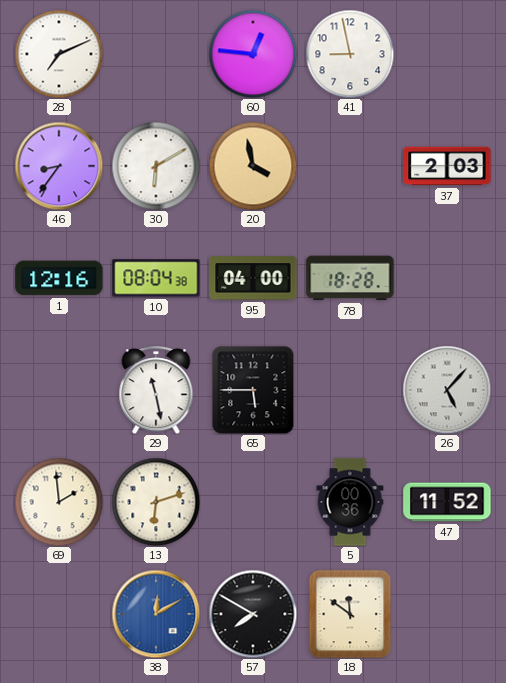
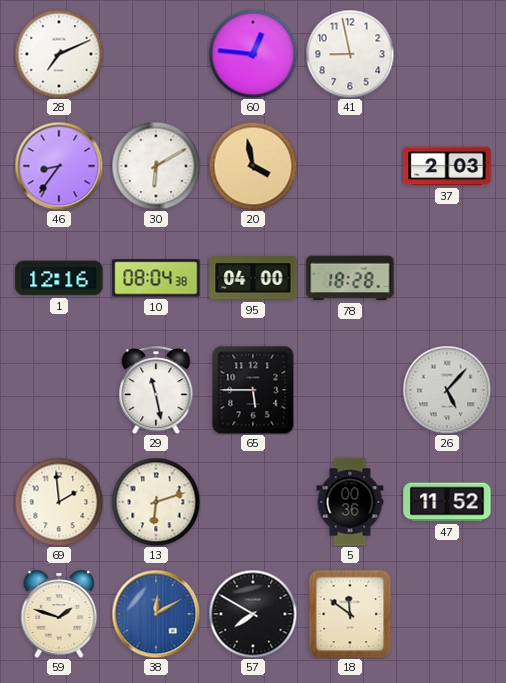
59: none -> 1:48
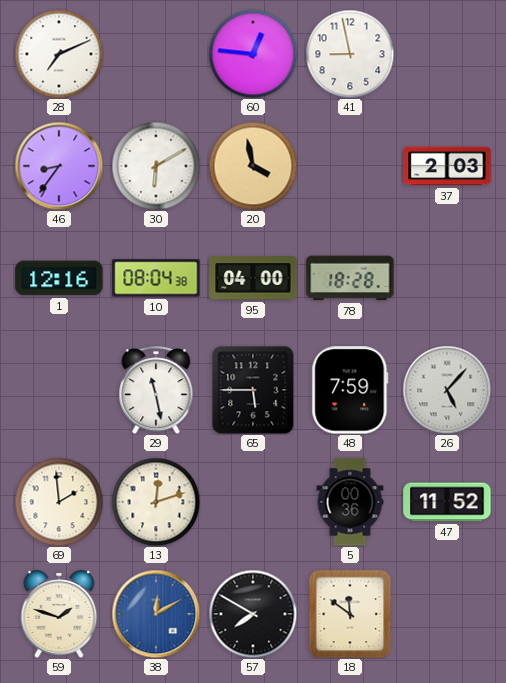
48: none -> 7:59
13: 6:12 -> 12:12
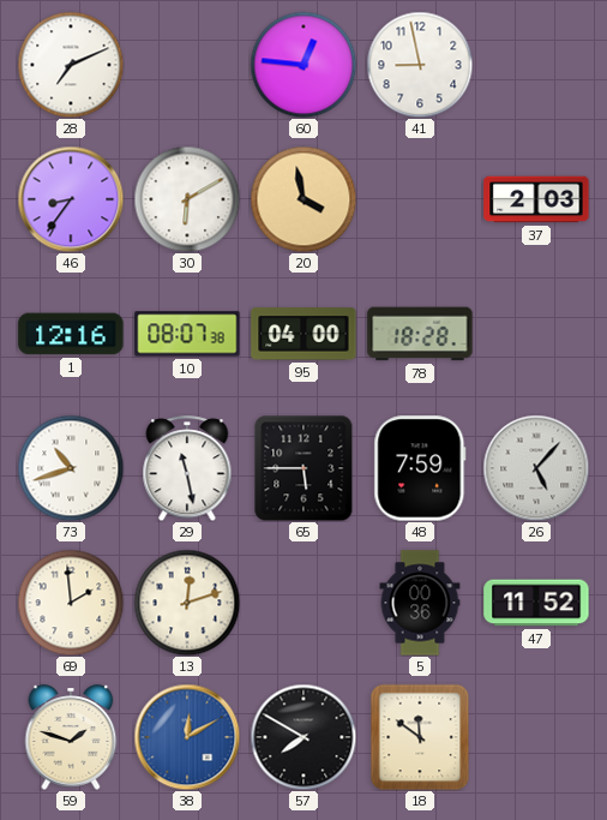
10: 08:04 -> 08:07
73: none -> 10:42
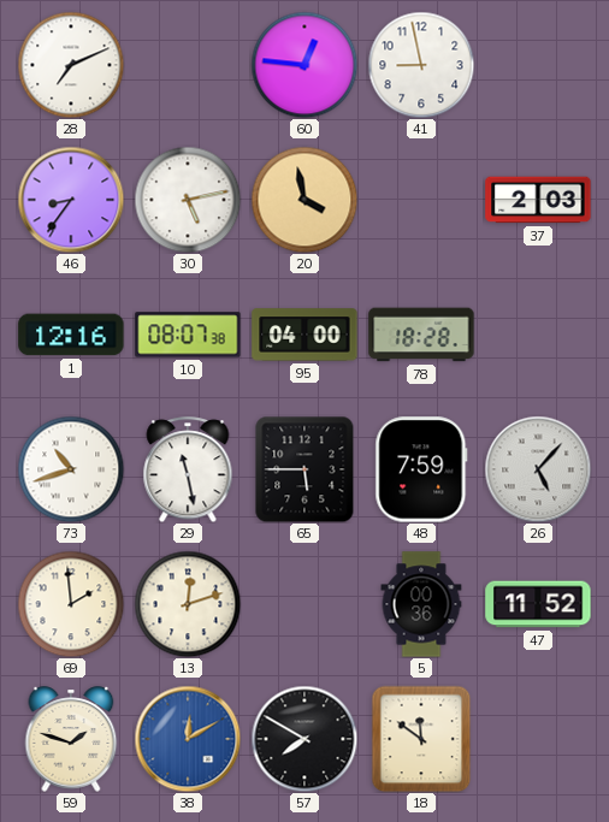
30: 6:10 -> 5:13
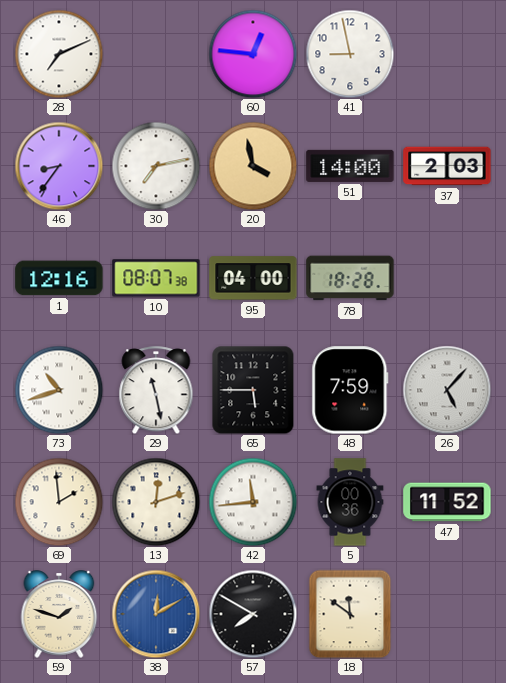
30: 5:13 -> 7:13
51: none -> 14:00
42: none -> 11:44
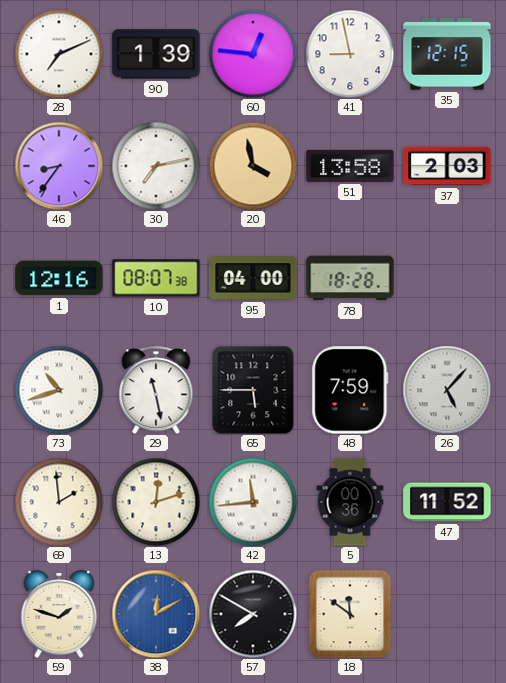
90: none -> 1:39
35: none -> 12:15
51: 14:00 -> 13:58
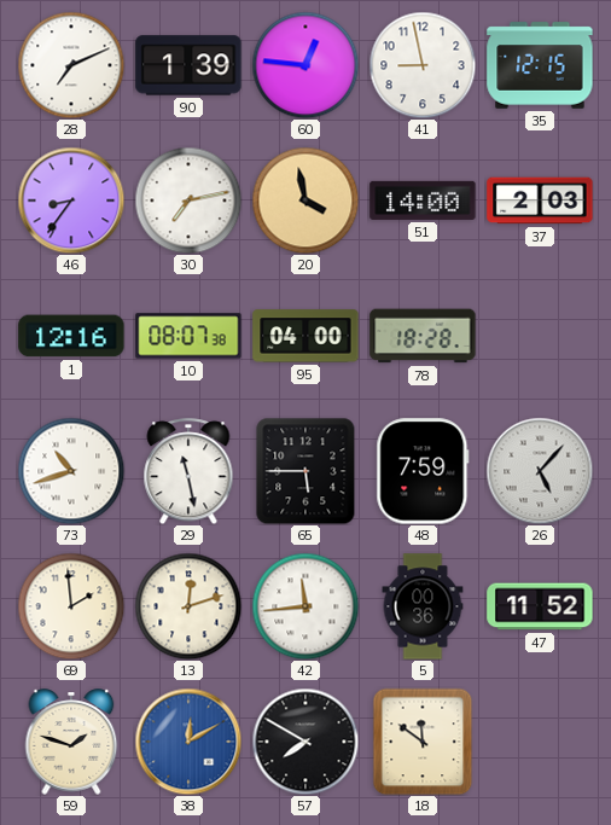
51: 13:58 -> 14:00
